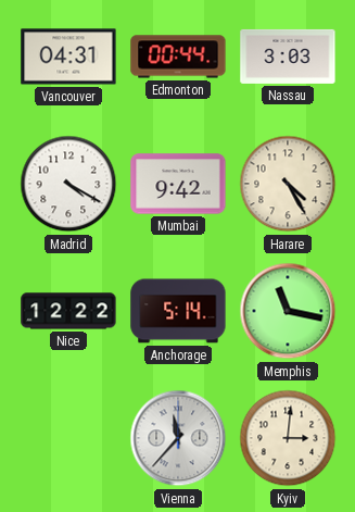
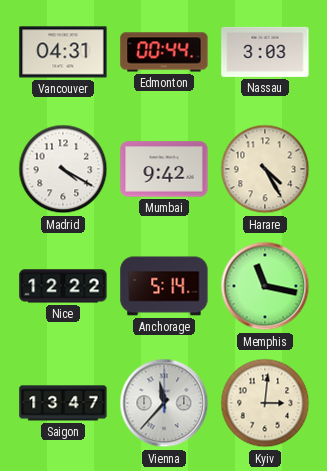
Saigon: none -> 13:47
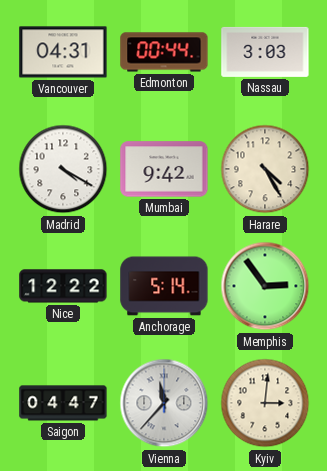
Memphis: 11:17 -> 2:54
Saigon: 13:47 -> 04:47
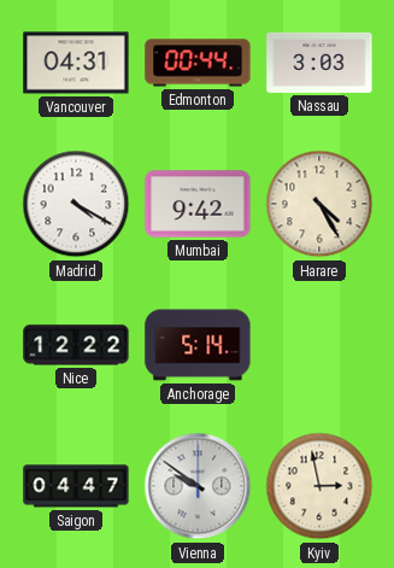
Memphis: 2:54 -> none
Vienna: 11:37 -> 9:51
Kyiv: 3:01 -> 2:58
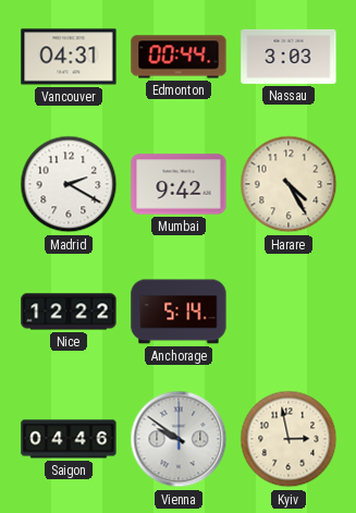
Madrid: 4:20 -> 2:20
Saigon: 04:47 -> 04:46
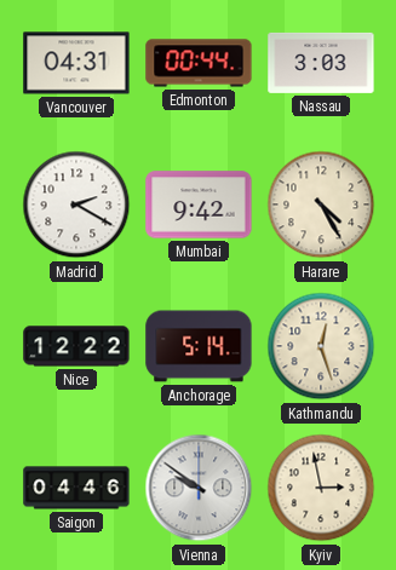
Kathmandu: none -> 12:27
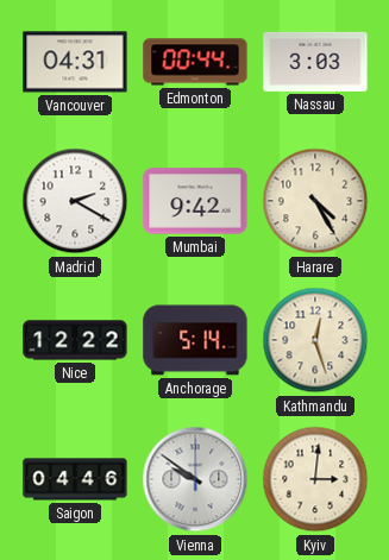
Kyiv: 2:58 -> 3:01
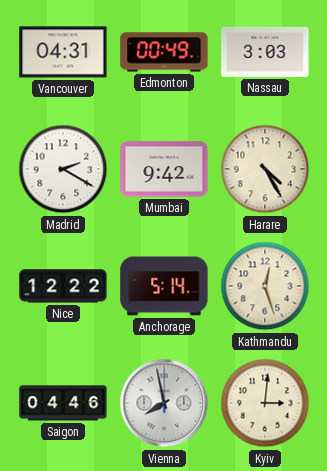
Edmonton: 00:44 -> 00:49
Vienna: 9:51 -> 7:58
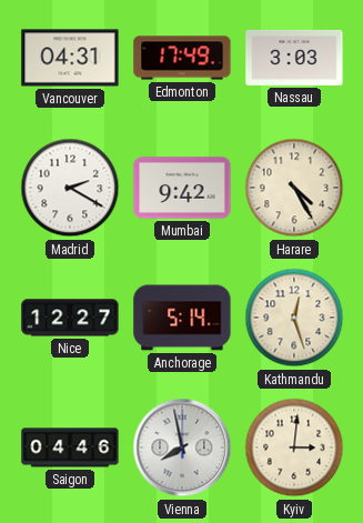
Edmonton: 00:49 -> 17:49
Nice: 12:22 -> 12:27
